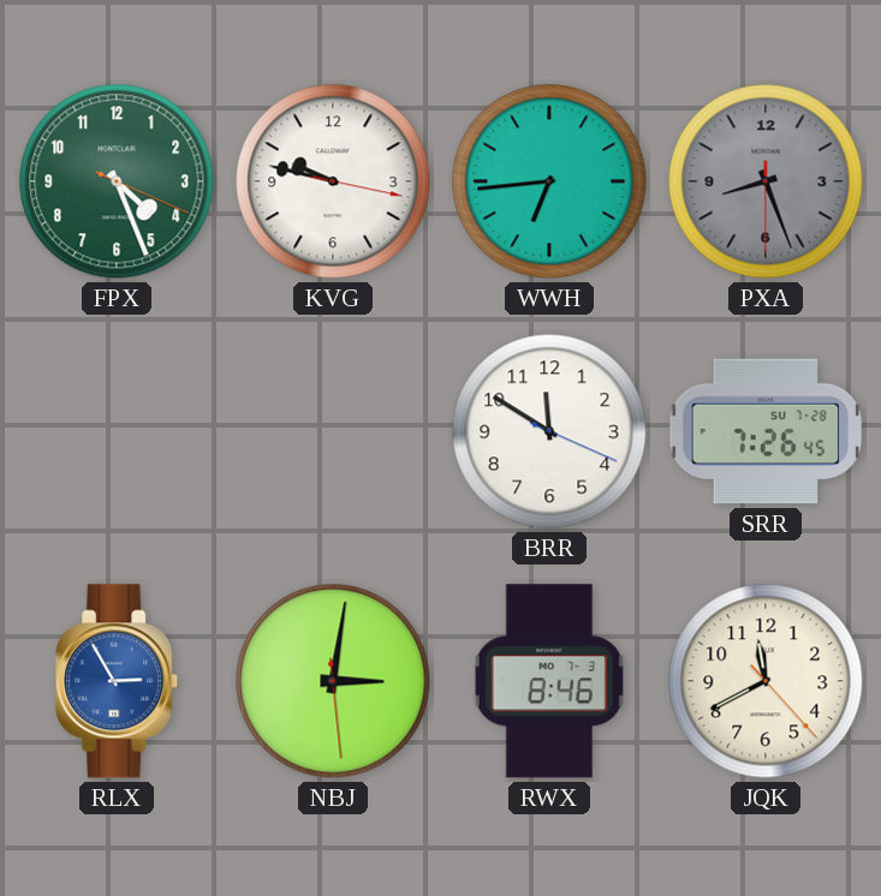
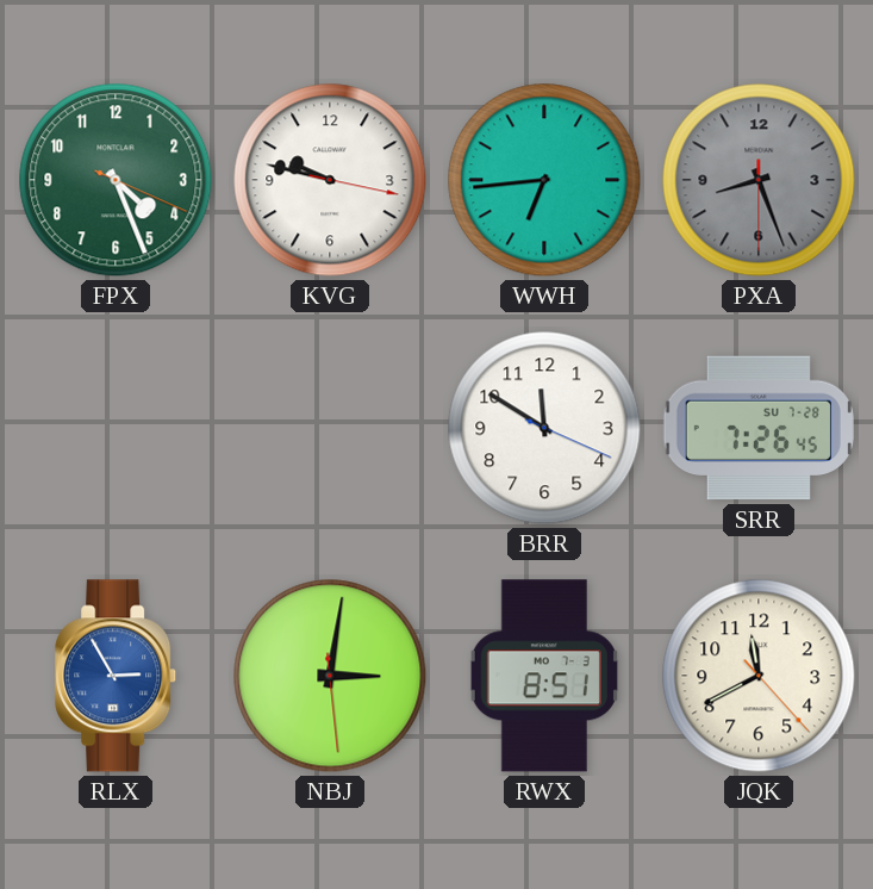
RWX: 8:46 -> 8:51
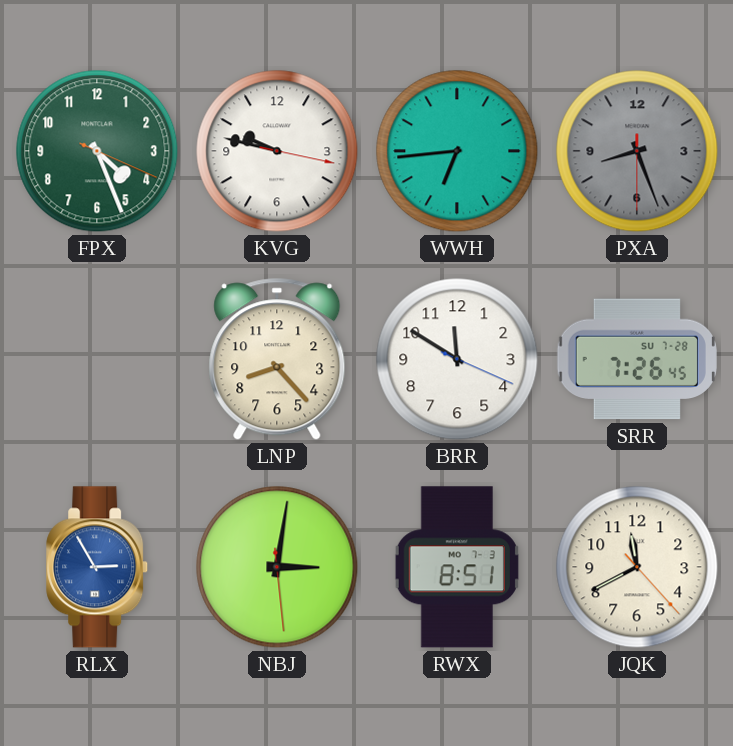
LNP: none -> 8:23
